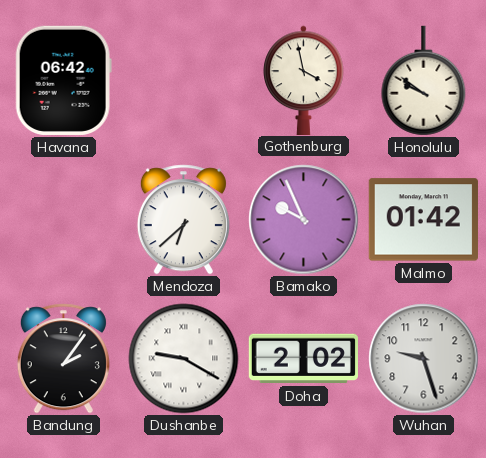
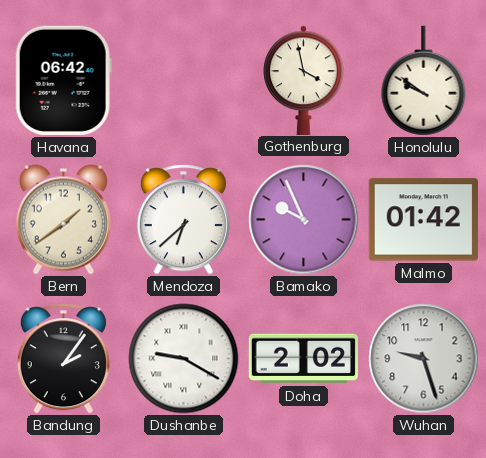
Bern: none -> 1:39
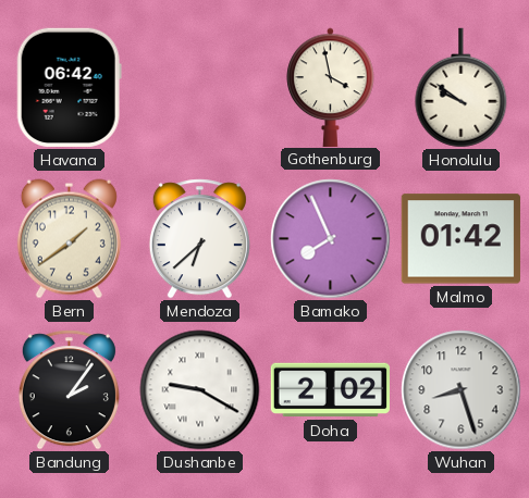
Bamako: 9:56 -> 7:56
Wuhan: 9:27 -> 8:27
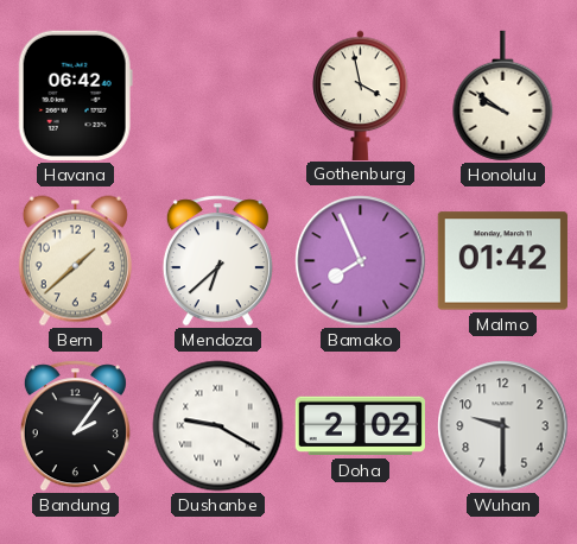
Bern: 1:39 -> 1:38
Wuhan: 8:27 -> 9:30
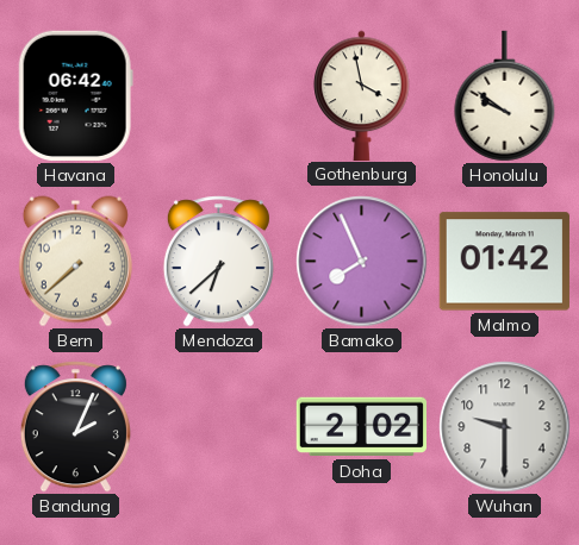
Bern: 1:38 -> 7:38
Bandung: 2:06 -> 2:04
Dushanbe: 9:20 -> none
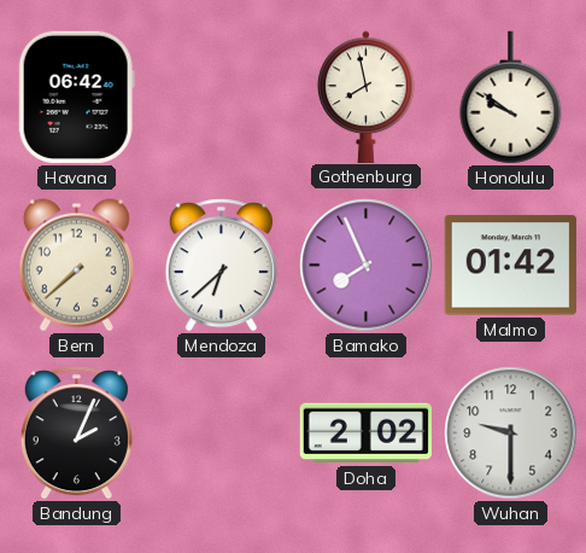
Gothenburg: 3:58 -> 7:58
